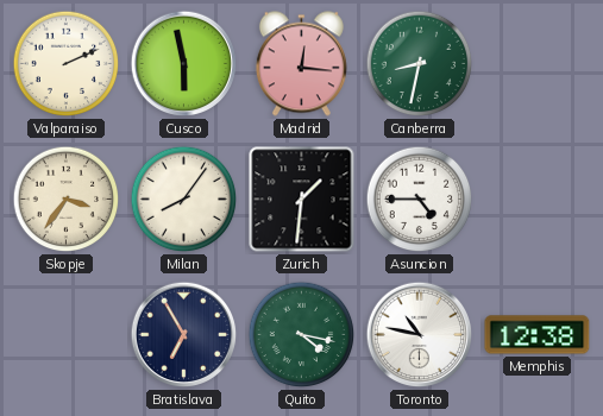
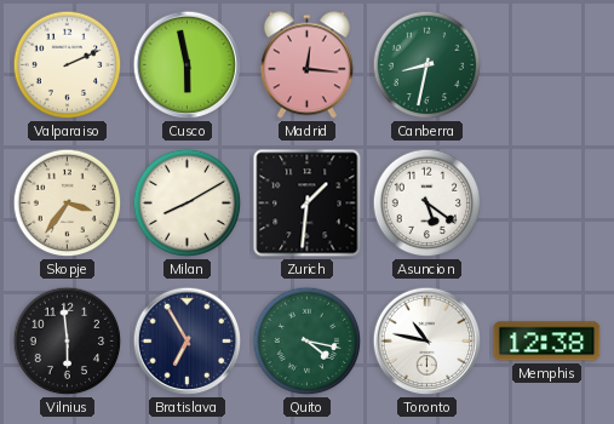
Milan: 8:06 -> 8:10
Asuncion: 4:45 -> 5:21
Vilnius: none -> 5:59
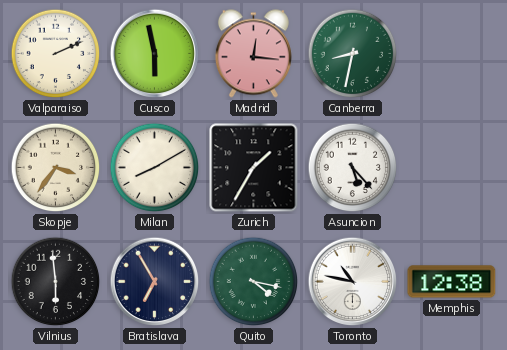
Zurich: 1:31 -> 1:35
Asuncion: 5:21 -> 5:23
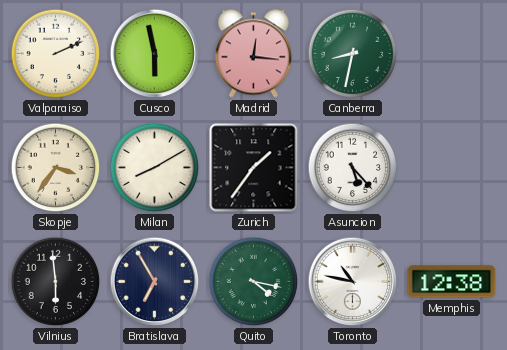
Zurich: 1:35 -> 1:36
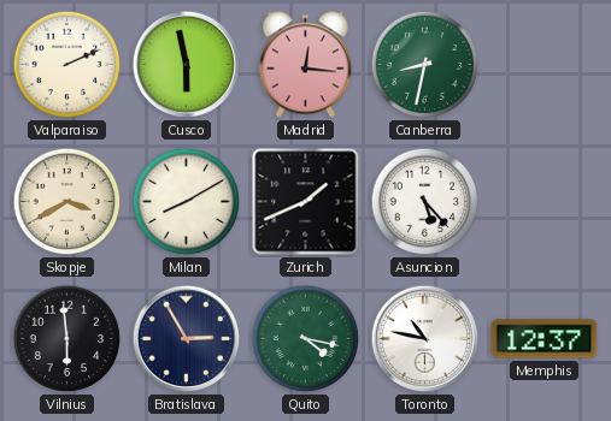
Skopje: 3:36 -> 3:40
Zurich: 1:36 -> 1:41
Bratislava: 6:55 -> 2:55
Memphis: 12:38 -> 12:37
